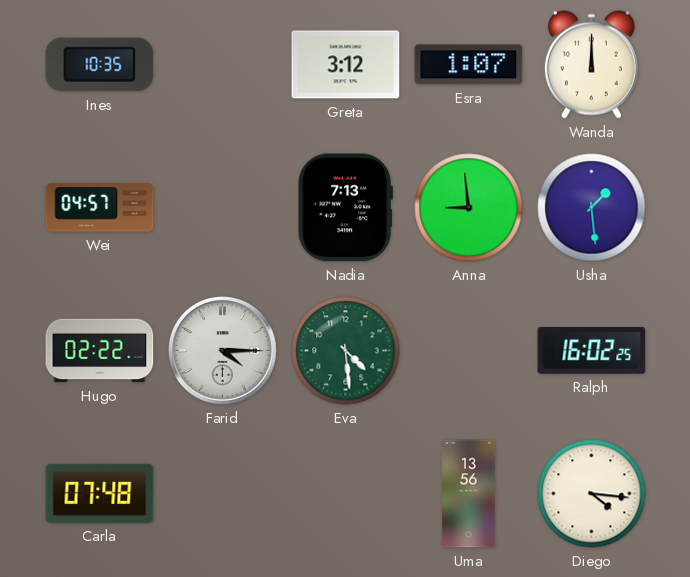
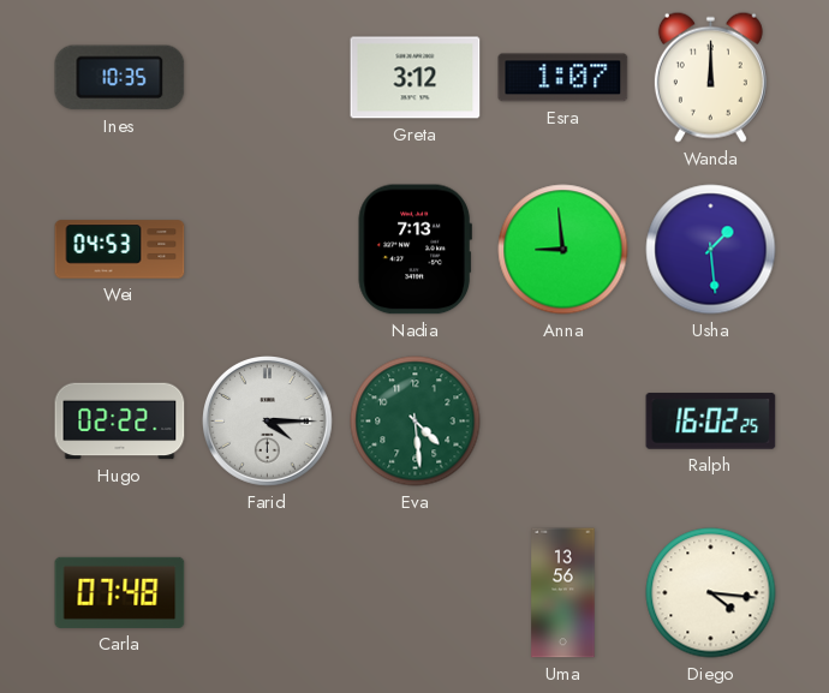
Wei: 04:57 -> 04:53
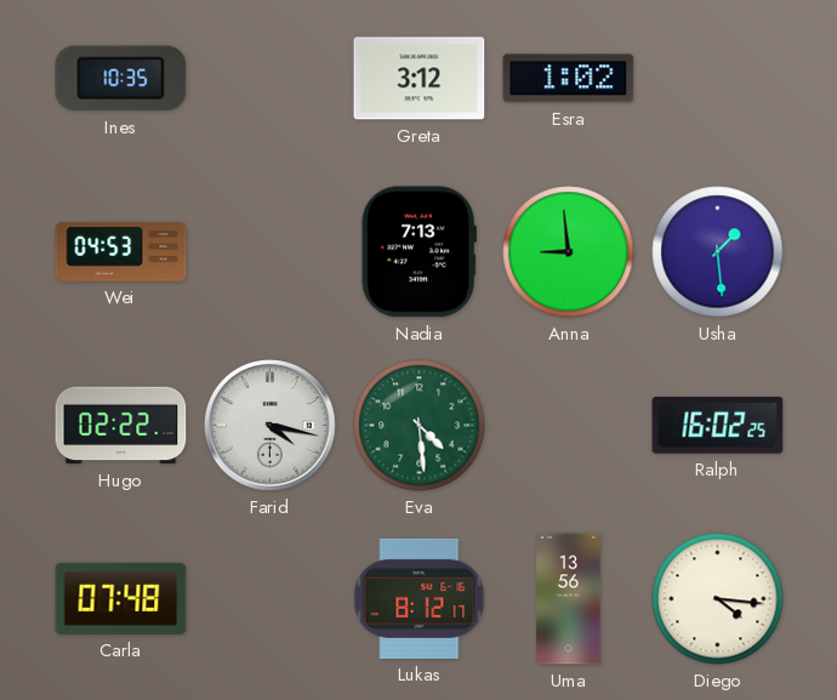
Esra: 1:07 -> 1:02
Wanda: 12:00 -> none
Farid: 4:15 -> 4:17
Lukas: none -> 8:12
